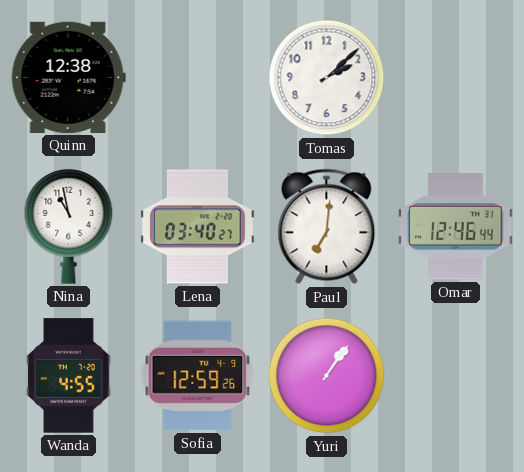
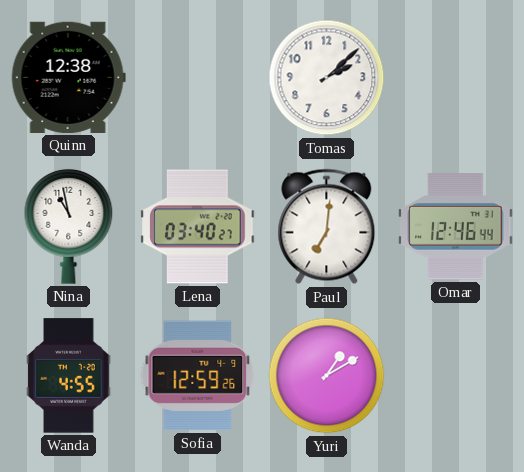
Yuri: 1:06 -> 1:10
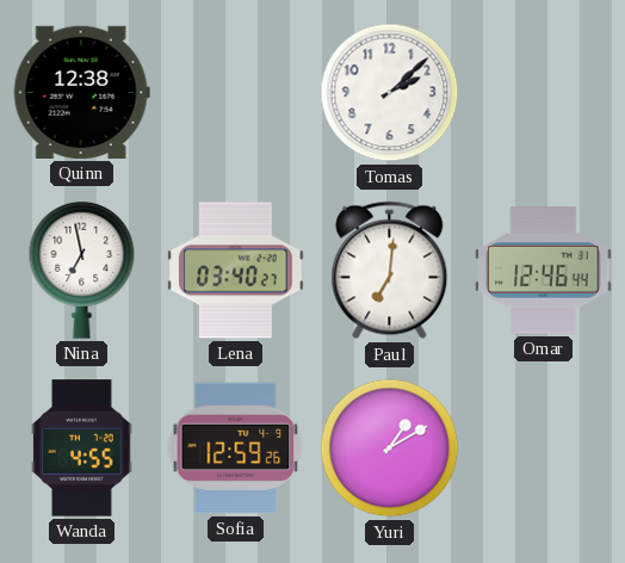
Nina: 10:58 -> 6:58
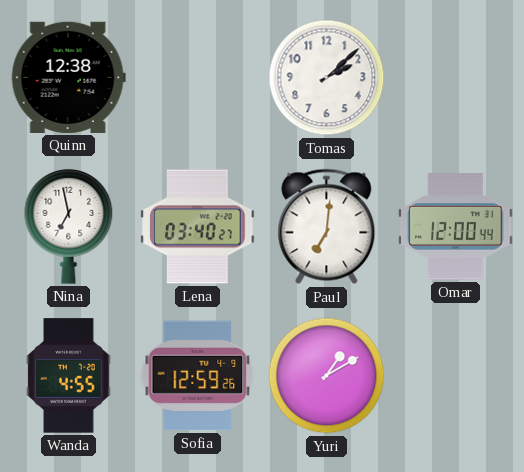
Omar: 12:46 -> 12:00
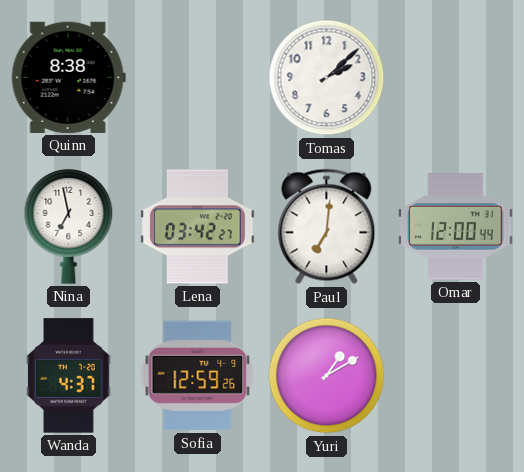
Quinn: 12:38 -> 8:38
Lena: 03:40 -> 03:42
Wanda: 4:55 -> 4:37
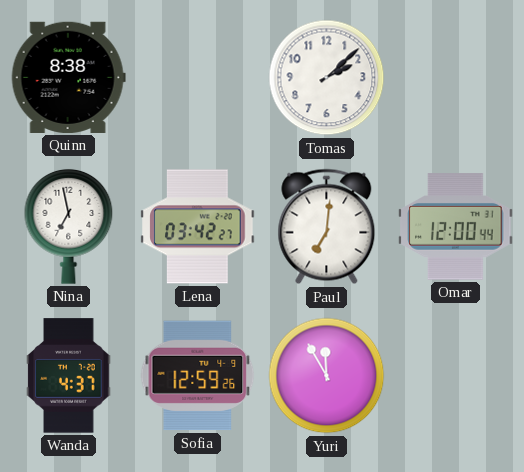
Yuri: 1:10 -> 11:55
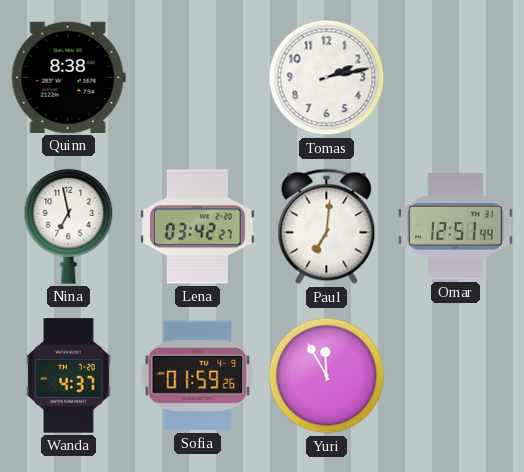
Tomas: 2:08 -> 2:13
Omar: 12:00 -> 12:51
Sofia: 12:59 -> 01:59
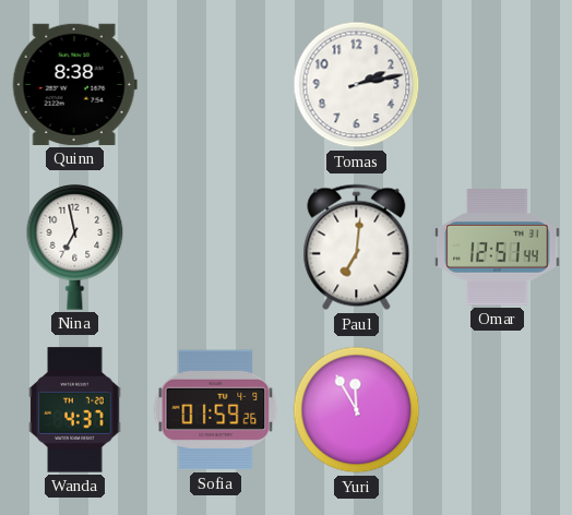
Lena: 03:42 -> none
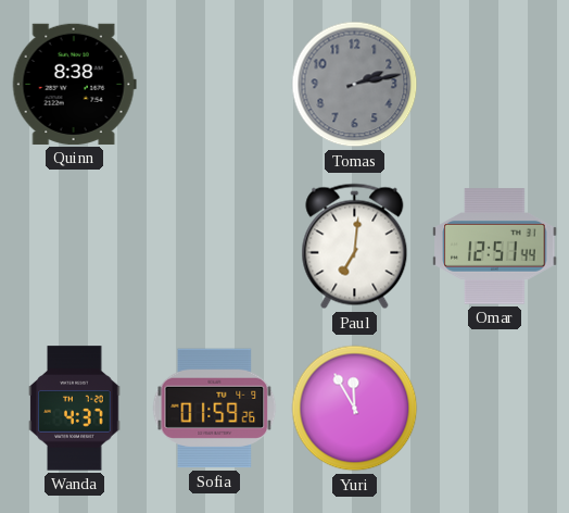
Tomas dial: white -> grey
Nina: 6:58 -> none
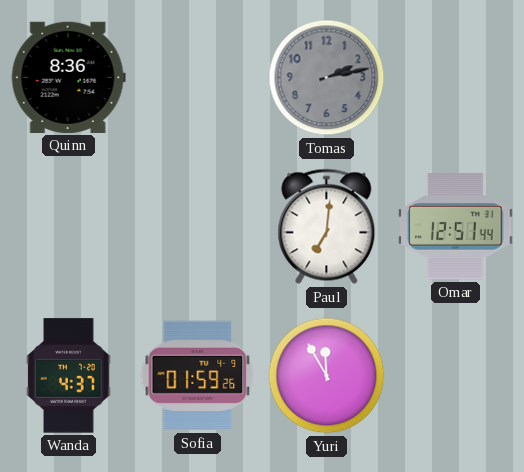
Quinn: 8:38 -> 8:36
